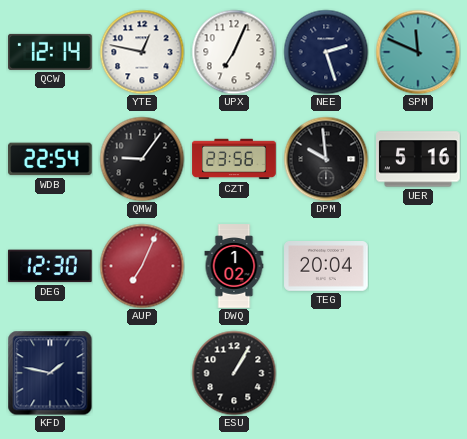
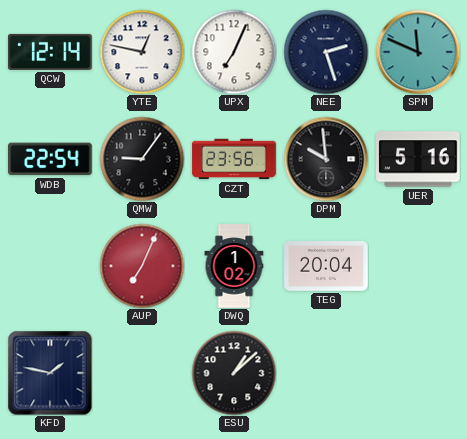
DEG: 12:30 -> none
ESU: 1:05 -> 1:08
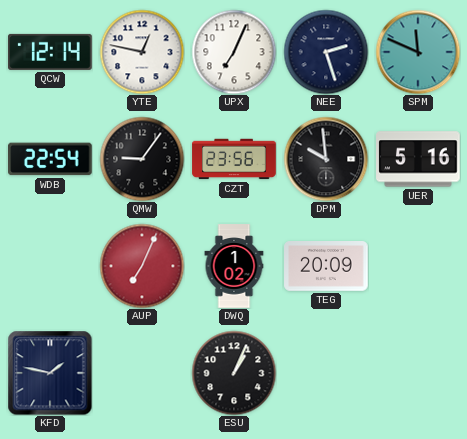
TEG: 20:04 -> 20:09
ESU: 1:08 -> 1:04
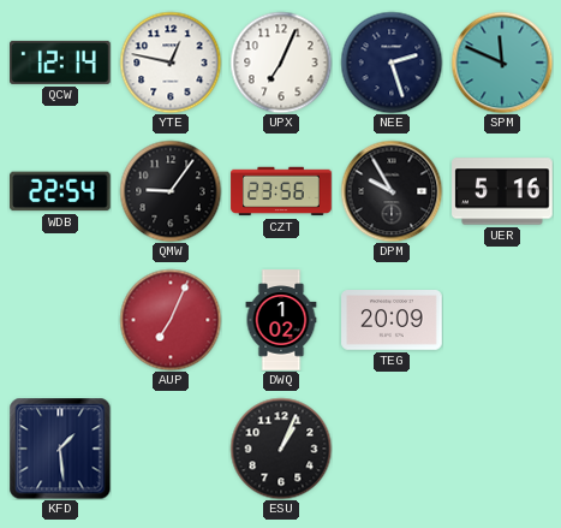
DPM: 9:59 -> 9:55
KFD: 1:47 -> 1:29
